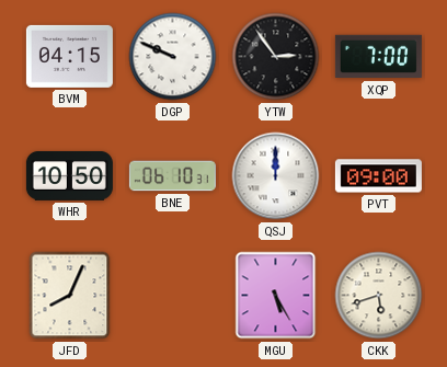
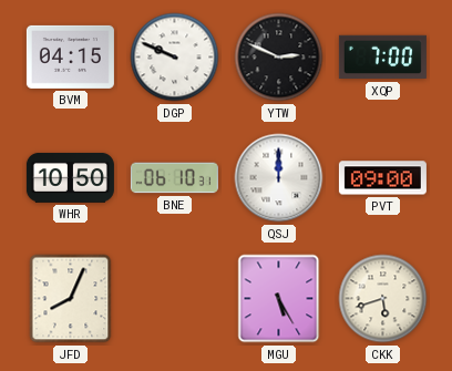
YTW: 2:54 -> 2:49
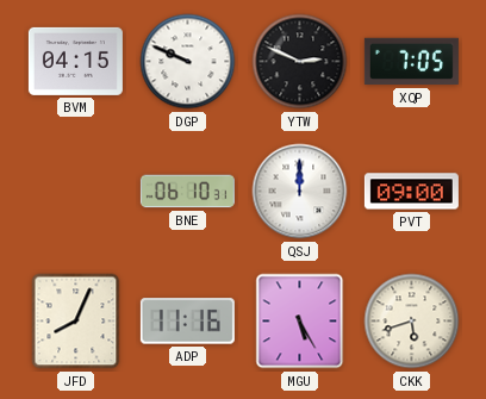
XQP: 7:00 -> 7:05
WHR: 10:50 -> none
ADP: none -> 11:16
